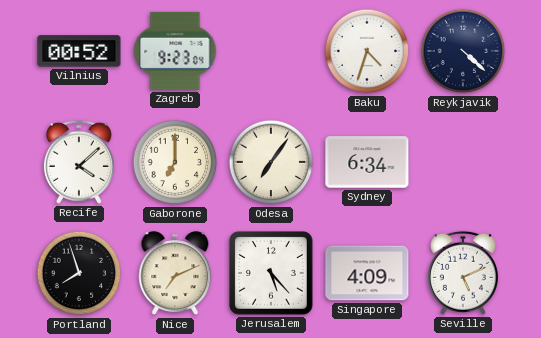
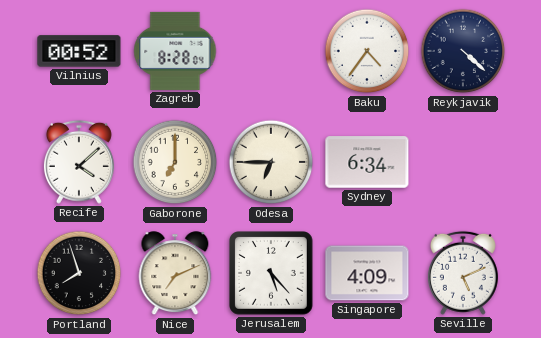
Zagreb: 9:23 -> 8:28
Baku: 4:33 -> 4:36
Odesa: 7:06 -> 6:45
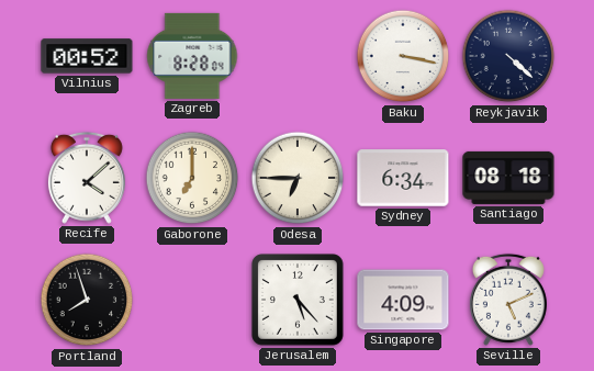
Baku: 4:36 -> 3:17
Santiago: none -> 08:18
Nice: 7:11 -> none
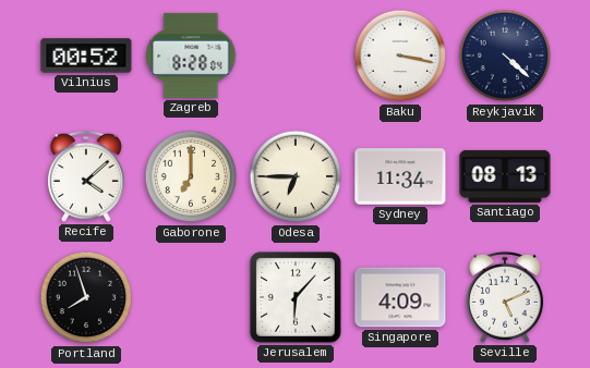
Sydney: 6:34 -> 11:34
Santiago: 08:18 -> 08:13
Jerusalem: 5:23 -> 6:07
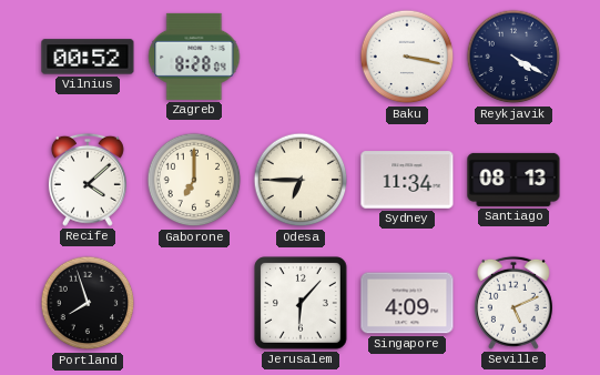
Reykjavik: 4:22 -> 4:20
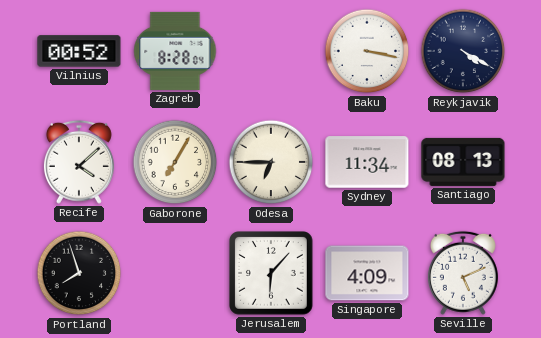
Gaborone: 7:00 -> 7:05
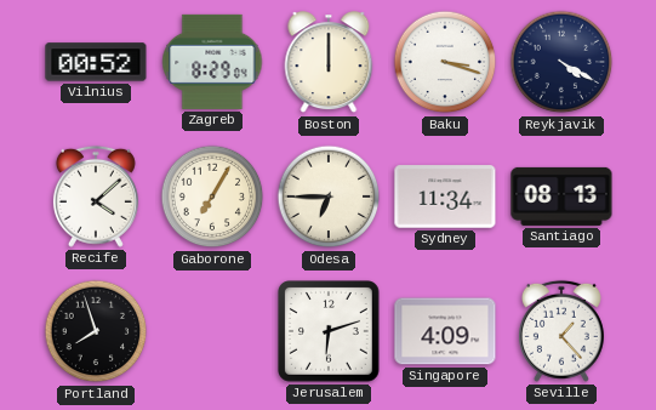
Zagreb: 8:28 -> 8:29
Boston: none -> 12:00
Baku: 3:17 -> 3:18
Jerusalem: 6:07 -> 6:12
Seville: 5:11 -> 1:23
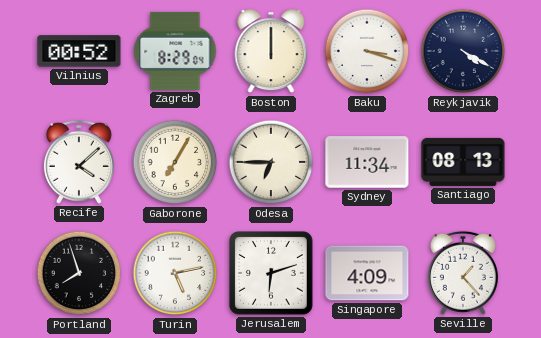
Turin: none -> 5:13
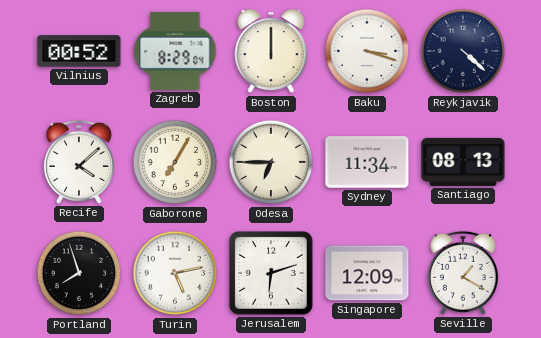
Reykjavik: 4:20 -> 4:22
Singapore: 4:09 -> 12:09
Seville: 1:23 -> 1:20
